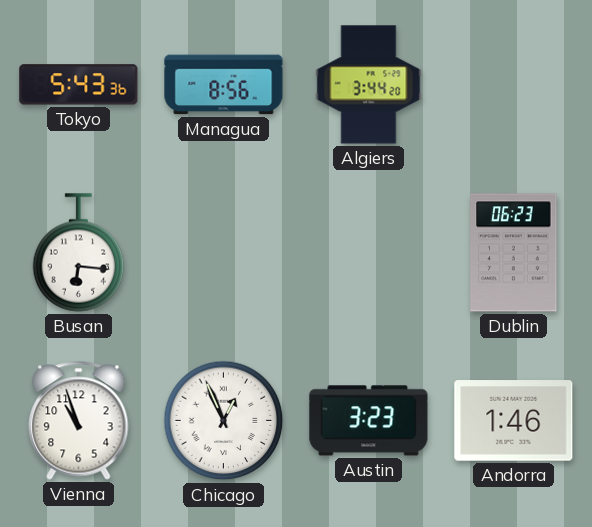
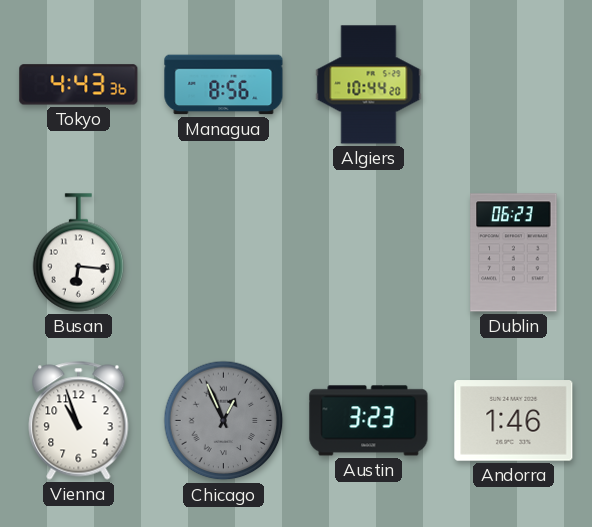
Tokyo: 5:43 -> 4:43
Algiers: 3:44 -> 10:44
Chicago dial: white -> grey
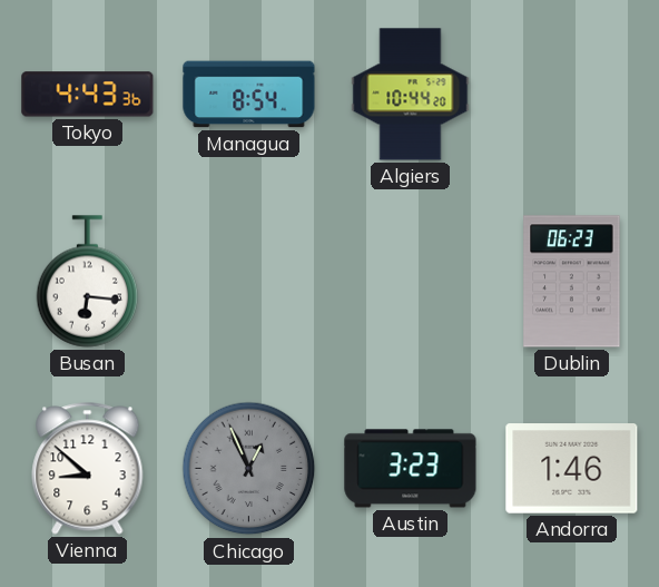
Managua: 8:56 -> 8:54
Vienna: 10:57 -> 8:52
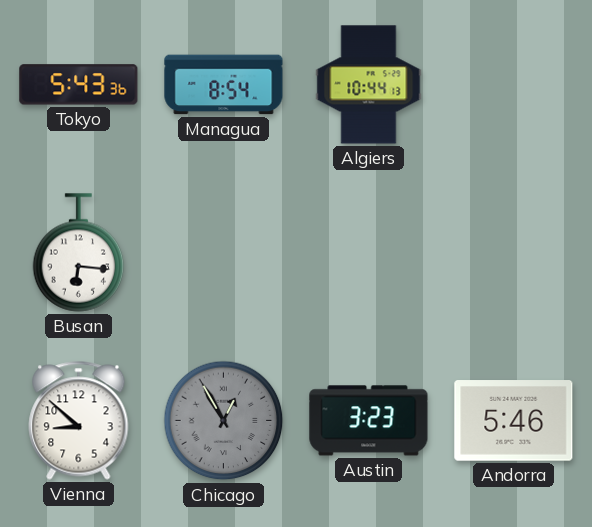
Tokyo: 4:43 -> 5:43
Algiers: 10:44:20 -> 10:44:13
Dublin: 06:23 -> none
Chicago: 12:56 -> 12:55
Andorra: 1:46 -> 5:46
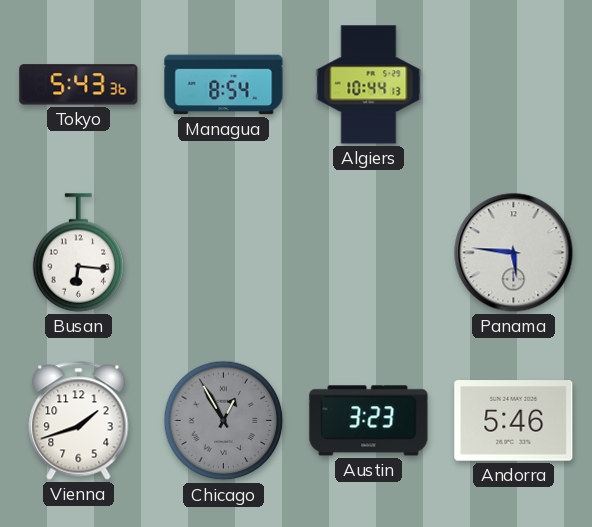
Panama: none -> 5:46
Vienna: 8:52 -> 1:42
